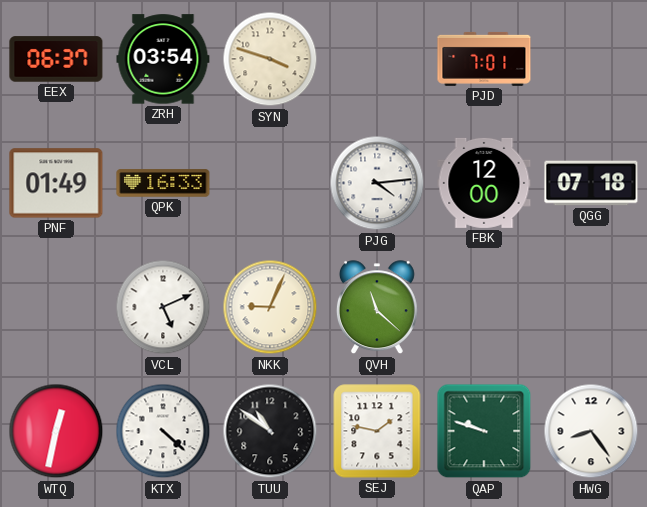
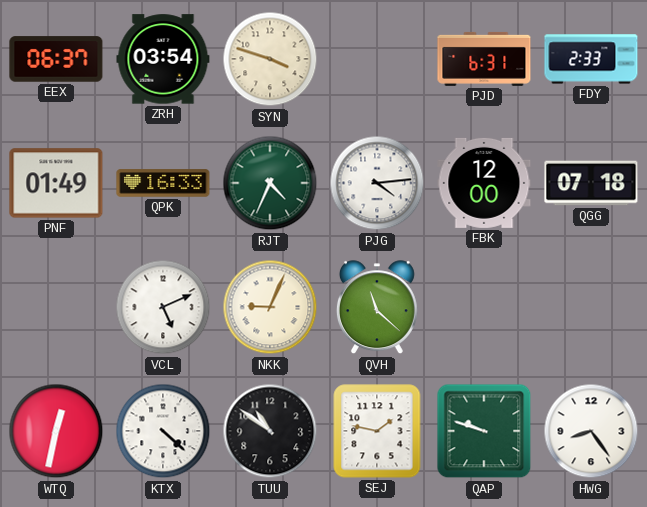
PJD: 7:01 -> 6:31
FDY: none -> 2:33
RJT: none -> 4:34
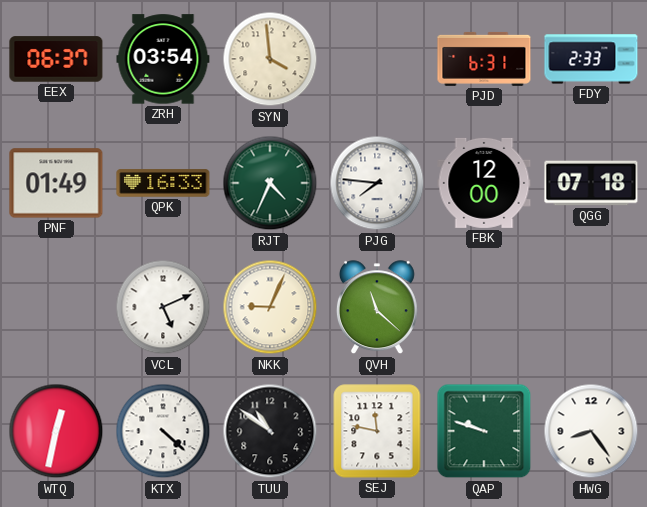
SYN: 3:48 -> 3:59
PJG: 4:14 -> 7:46
SEJ: 1:47 -> 11:47
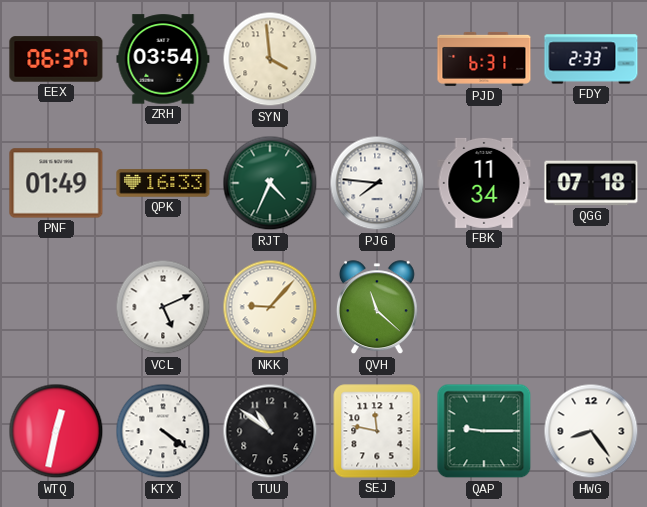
FBK: 12:00 -> 11:34
NKK: 9:04 -> 9:07
KTX: 4:22 -> 4:21
QAP: 9:48 -> 9:15
